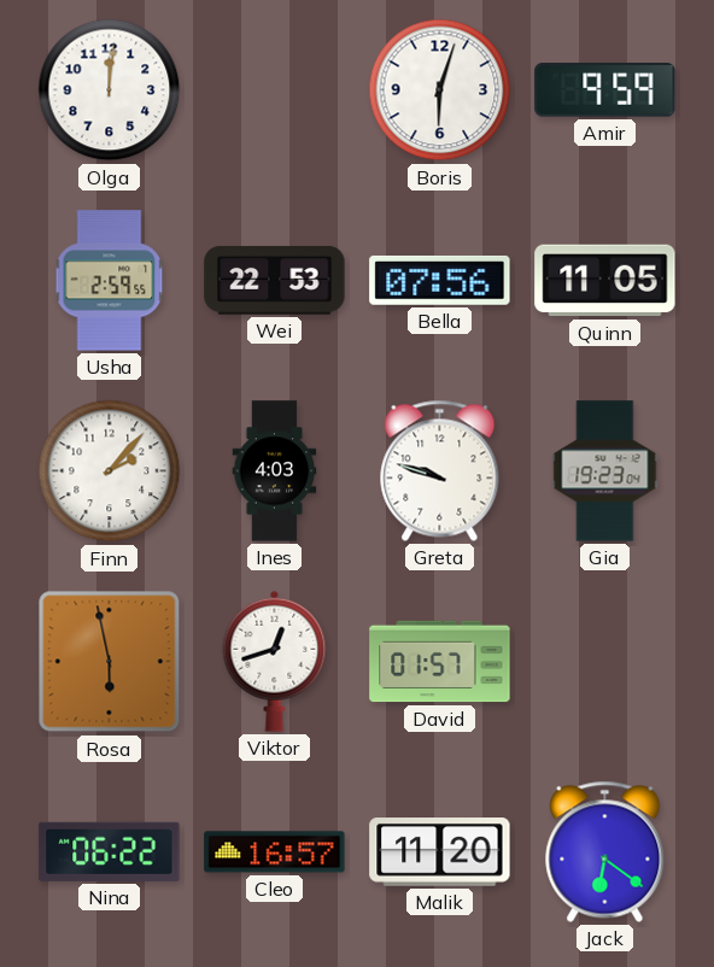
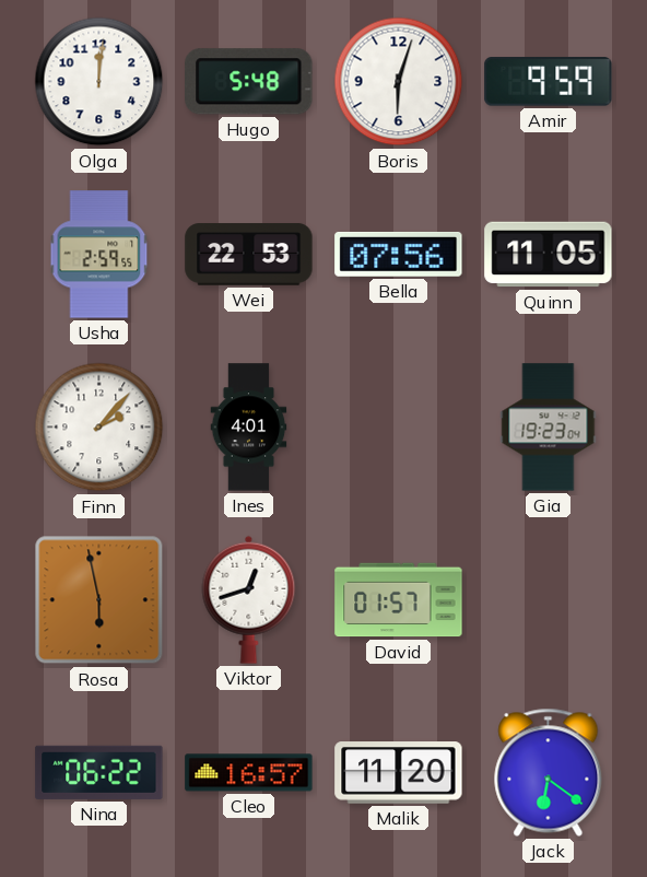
Hugo: none -> 5:48
Ines: 4:03 -> 4:01
Greta: 9:48 -> none
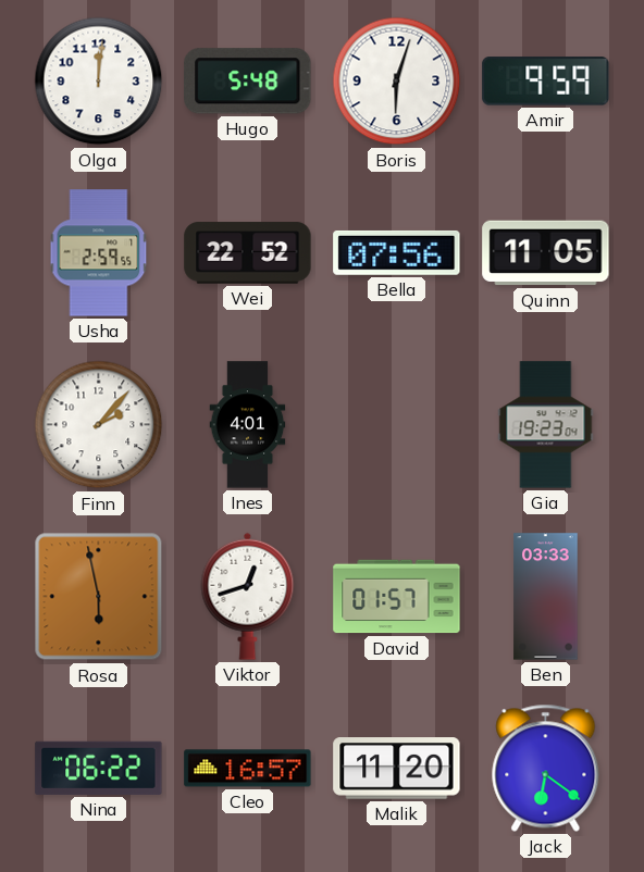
Wei: 22:53 -> 22:52
Ben: none -> 03:33
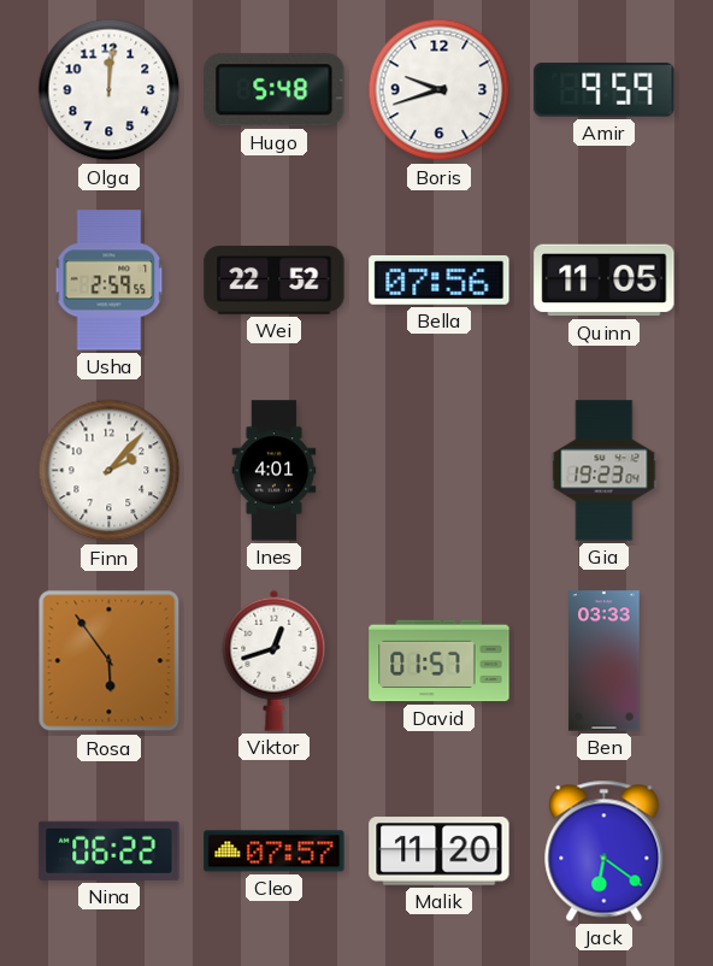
Boris: 6:03 -> 9:42
Rosa: 5:58 -> 5:54
Cleo: 16:57 -> 07:57
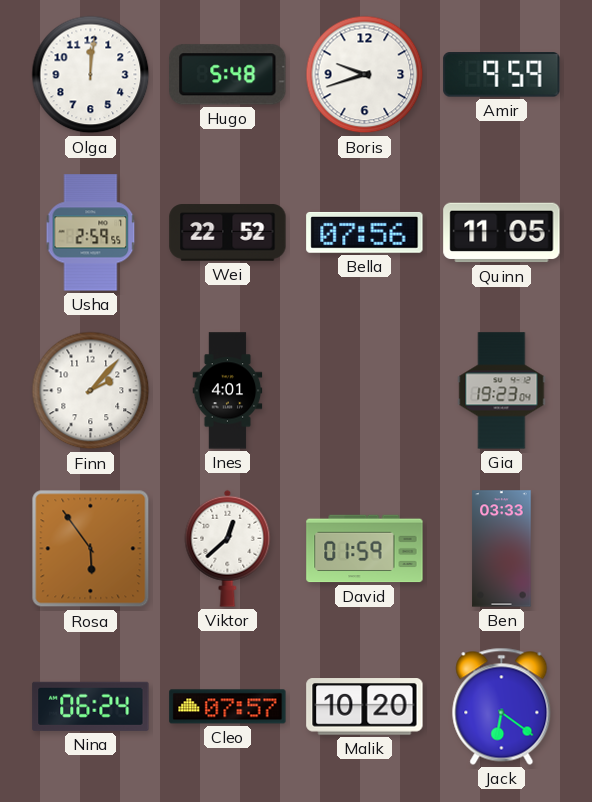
Viktor: 12:42 -> 12:38
David: 01:57 -> 01:59
Nina: 06:22 -> 06:24
Malik: 11:20 -> 10:20
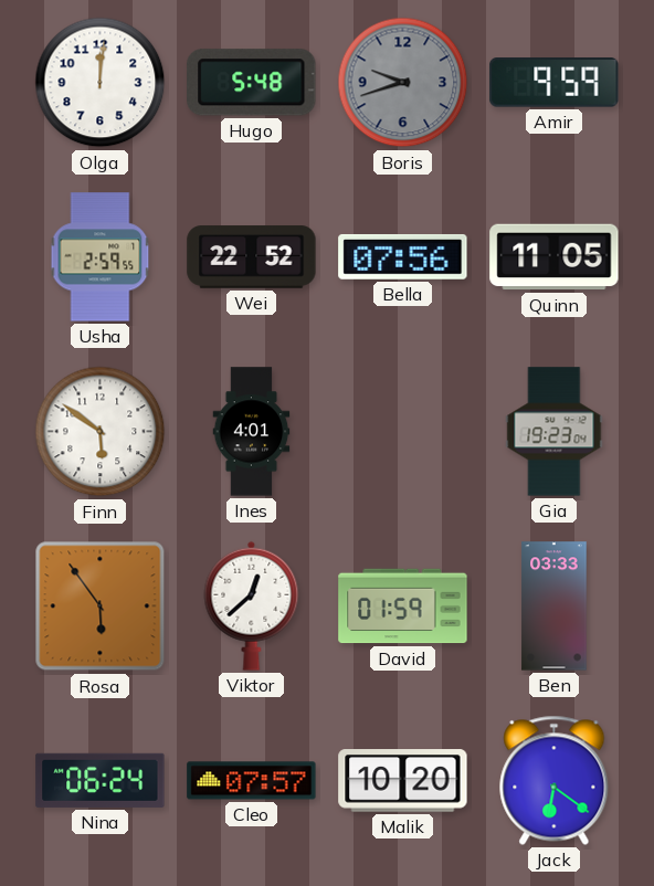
Boris dial: white -> grey
Finn: 2:07 -> 5:51
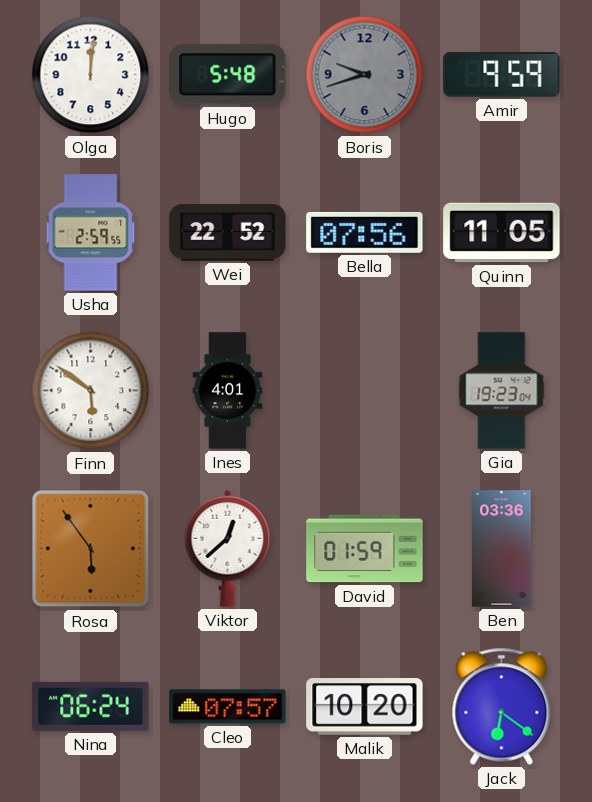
Ben: 03:33 -> 03:36
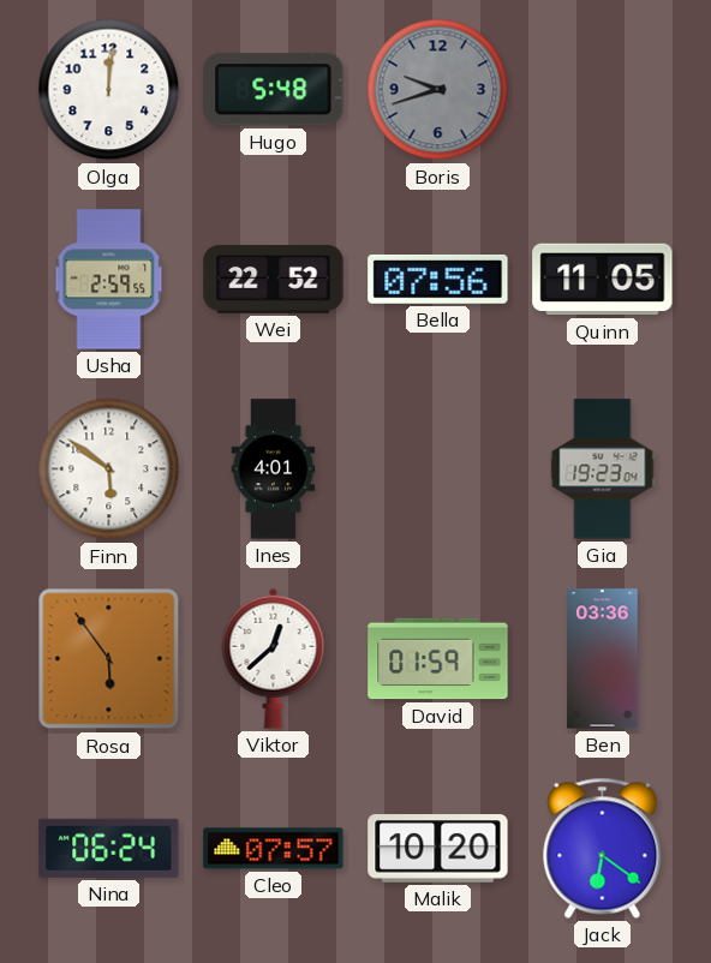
Amir: 9:59 -> none
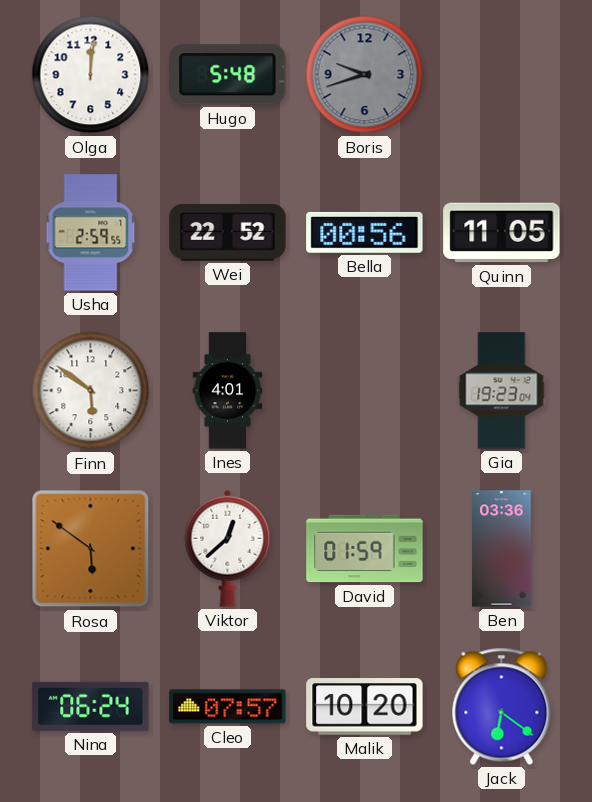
Bella: 07:56 -> 00:56
Rosa: 5:54 -> 5:51
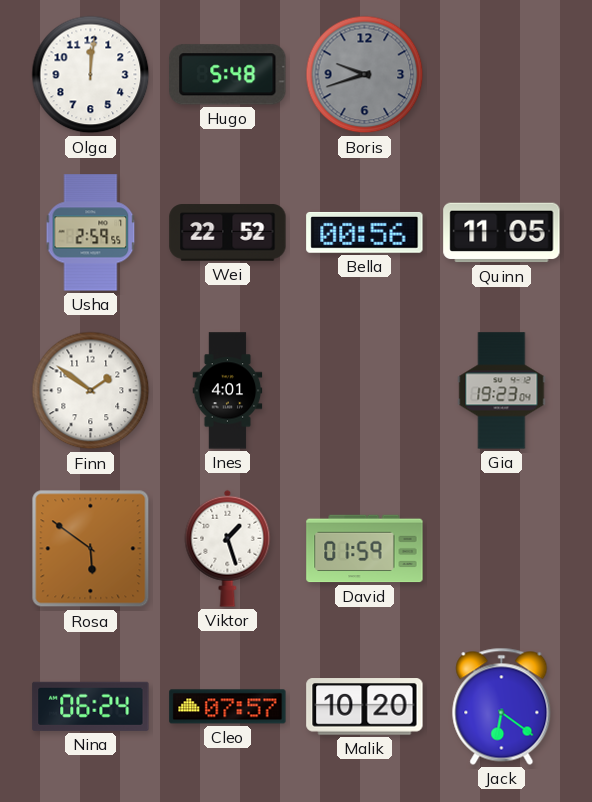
Finn: 5:51 -> 1:51
Viktor: 12:38 -> 1:27
Ben: 03:36 -> none
